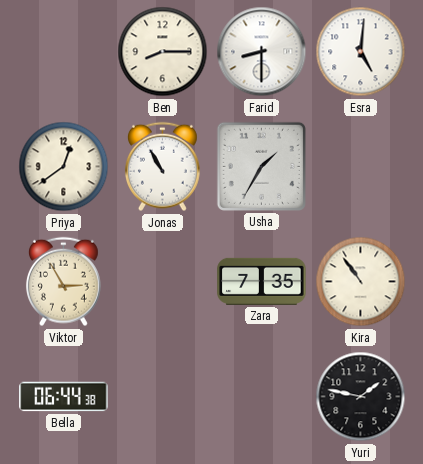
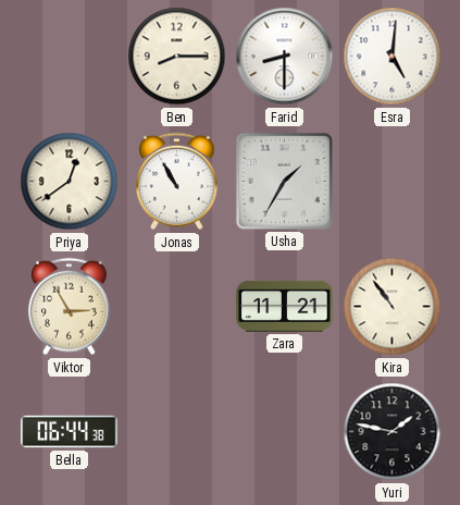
Zara: 7:35 -> 11:21
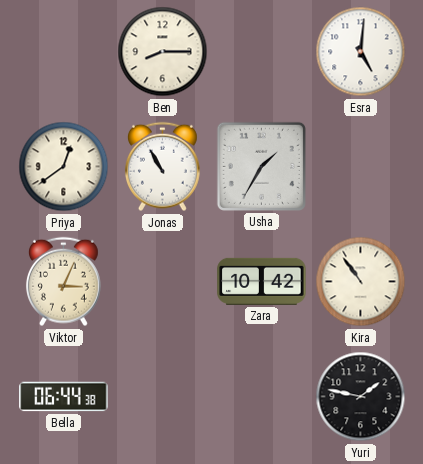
Farid: 8:30 -> none
Viktor: 2:55 -> 3:04
Zara: 11:21 -> 10:42
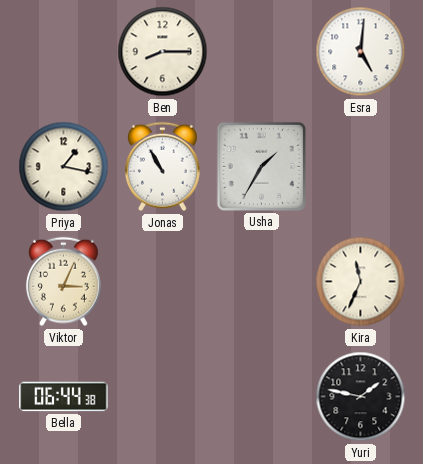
Priya: 12:39 -> 1:17
Zara: 10:42 -> none
Kira: 10:54 -> 11:34
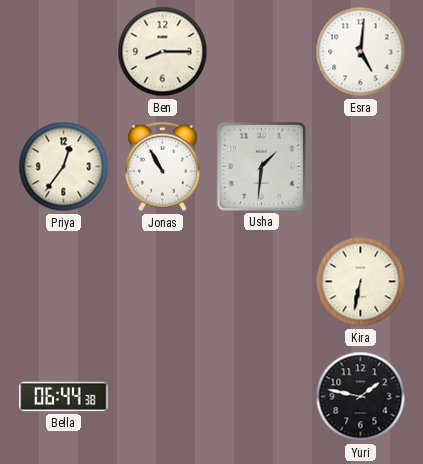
Priya: 1:17 -> 12:36
Usha: 1:35 -> 1:31
Viktor: 3:04 -> none
Kira: 11:34 -> 6:32
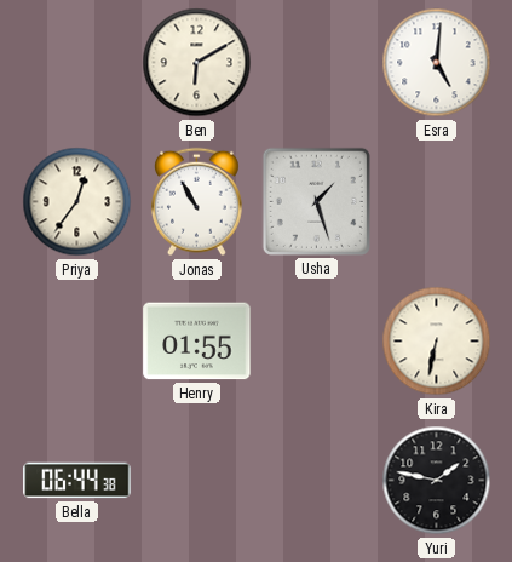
Ben: 8:15 -> 6:10
Usha: 1:31 -> 1:27
Henry: none -> 01:55
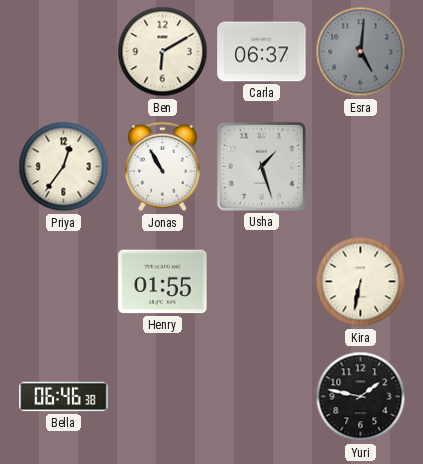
Carla: none -> 06:37
Esra dial: white -> grey
Bella: 06:44 -> 06:46
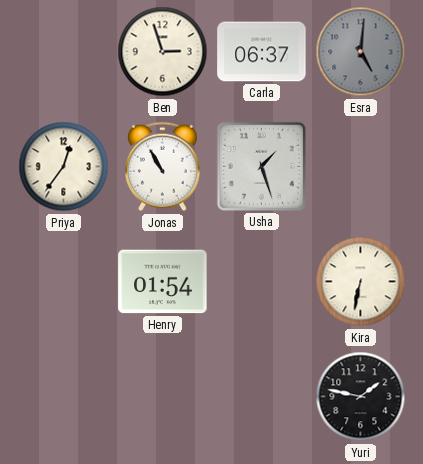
Ben: 6:10 -> 2:57
Henry: 01:55 -> 01:54
Bella: 06:46 -> none
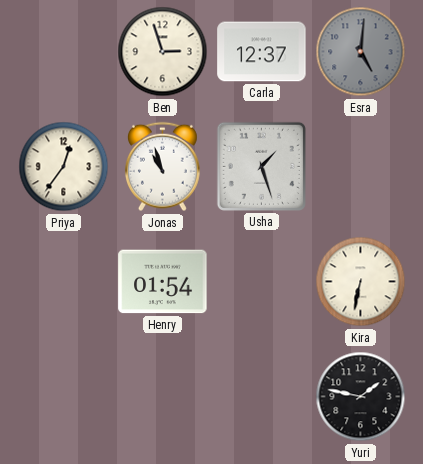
Carla: 06:37 -> 12:37
Jonas: 10:55 -> 10:57
